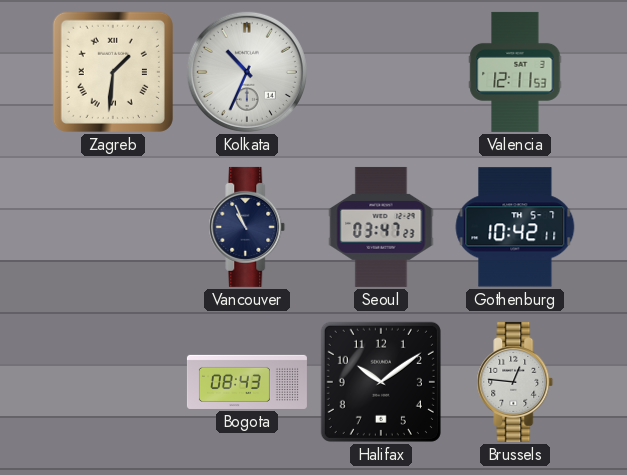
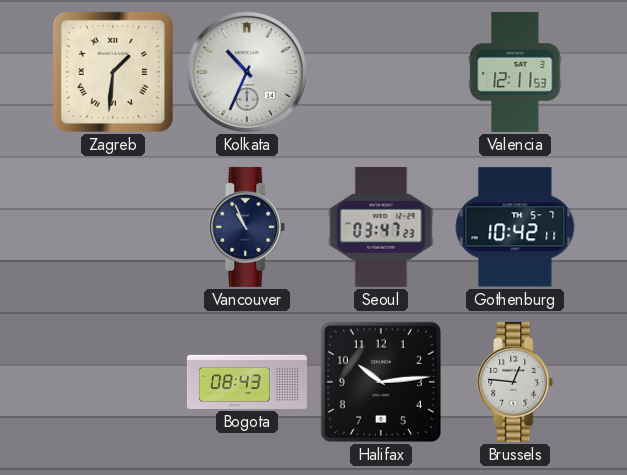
Halifax: 10:09 -> 10:14
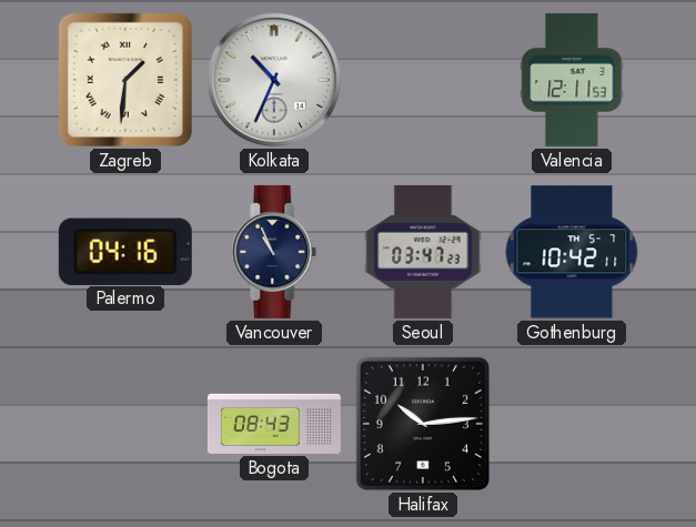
Palermo: none -> 04:16
Brussels: 12:46 -> none
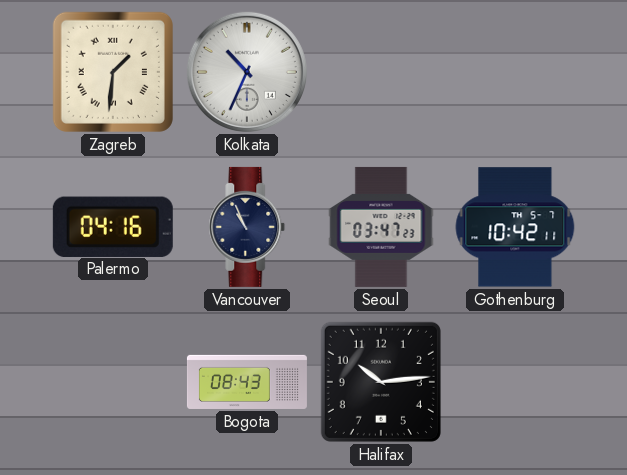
Valencia: 12:11 -> none
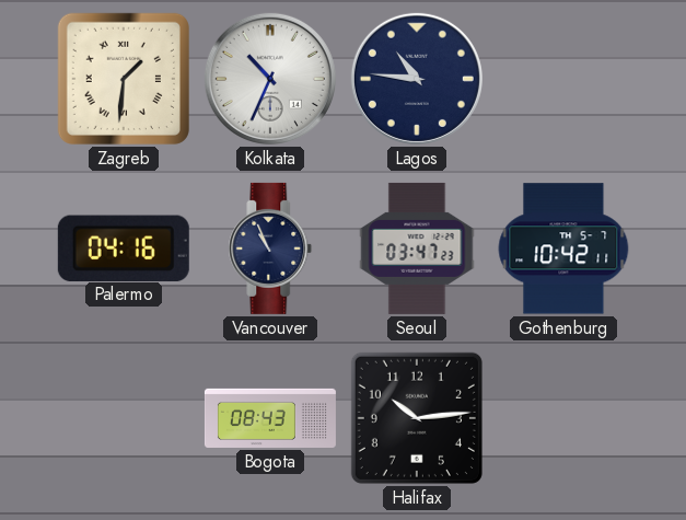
Lagos: none -> 10:46
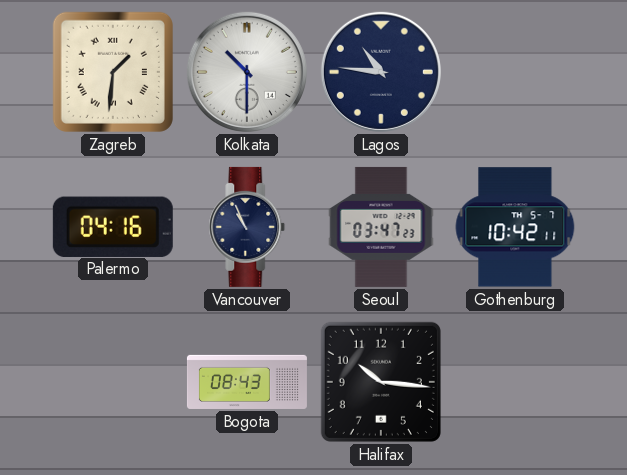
Kolkata: 10:34 -> 10:30
Halifax: 10:14 -> 10:16
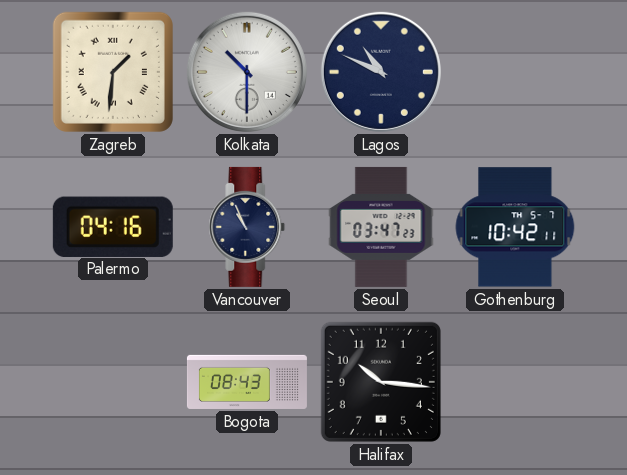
Lagos: 10:46 -> 10:49
